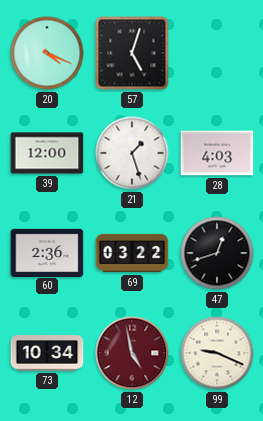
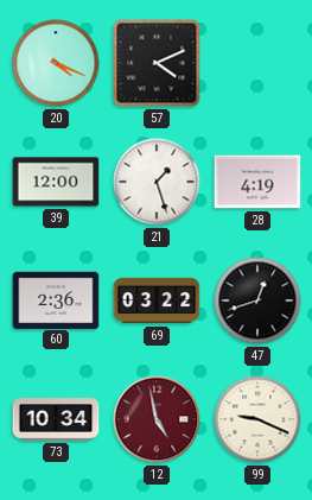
57: 5:03 -> 4:11
28: 4:03 -> 4:19
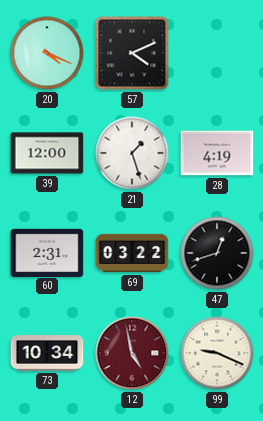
60: 2:36 -> 2:31
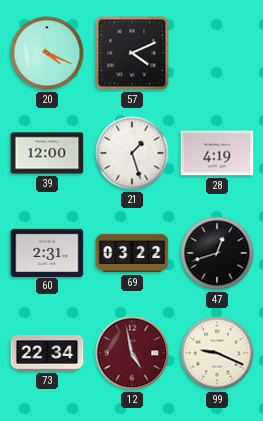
73: 10:34 -> 22:34
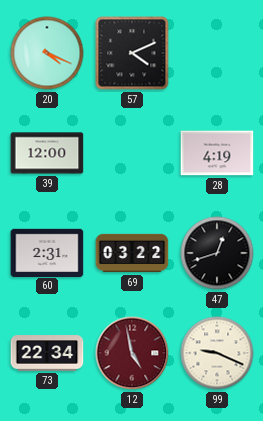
21: 1:27 -> none
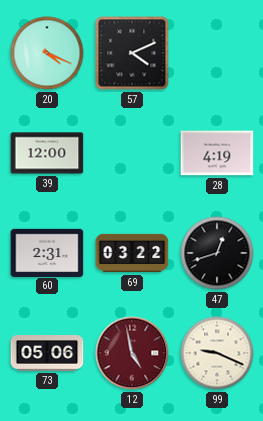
73: 22:34 -> 05:06
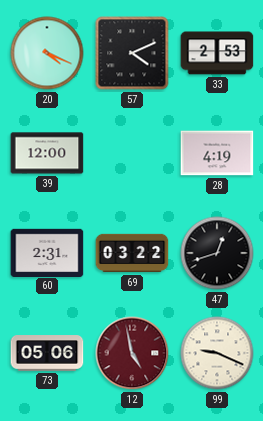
33: none -> 2:53
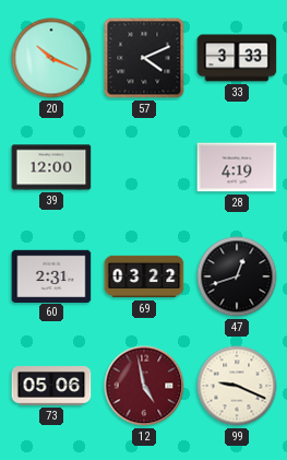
20: 4:19 -> 10:19
33: 2:53 -> 3:33
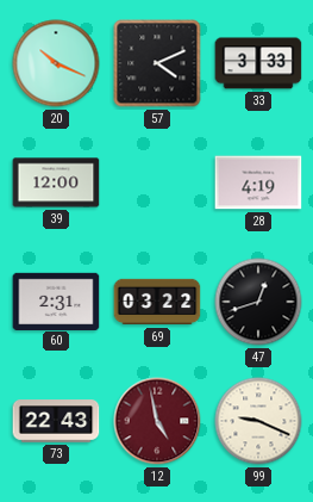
73: 05:06 -> 22:43
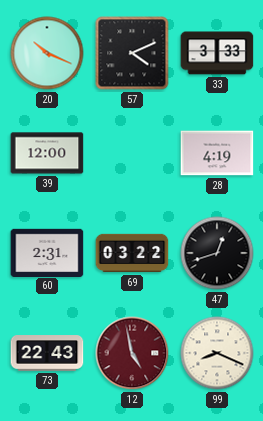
99: 9:19 -> 8:19
